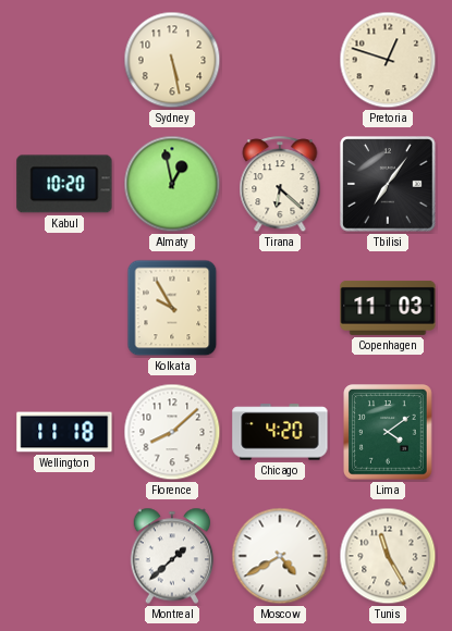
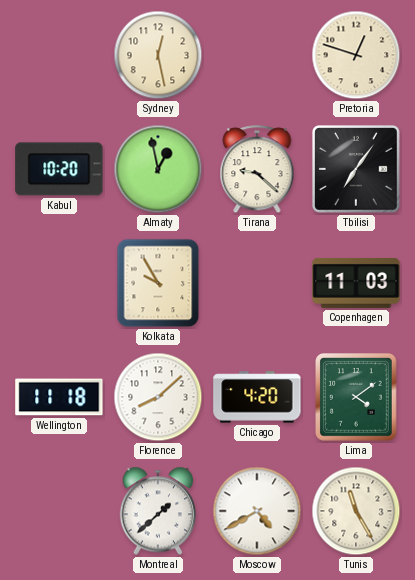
Sydney: 5:28 -> 12:28
Tirana: 6:22 -> 9:22
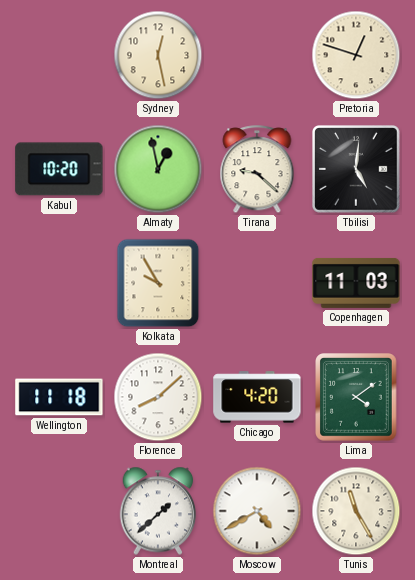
Tbilisi: 7:06 -> 5:01
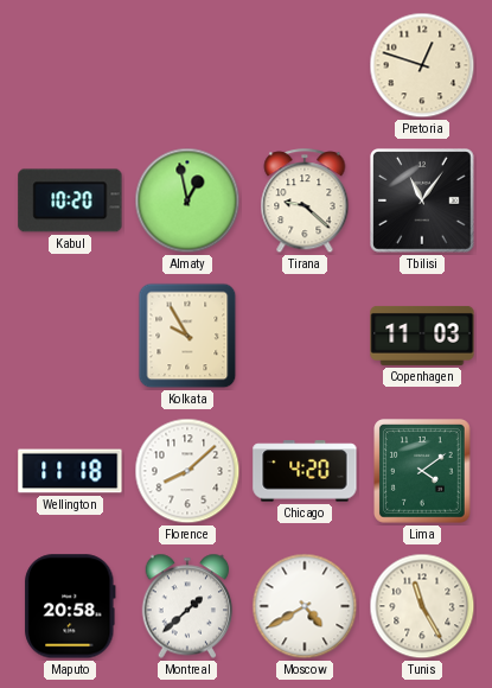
Sydney: 12:28 -> none
Tbilisi: 5:01 -> 11:06
Maputo: none -> 20:58
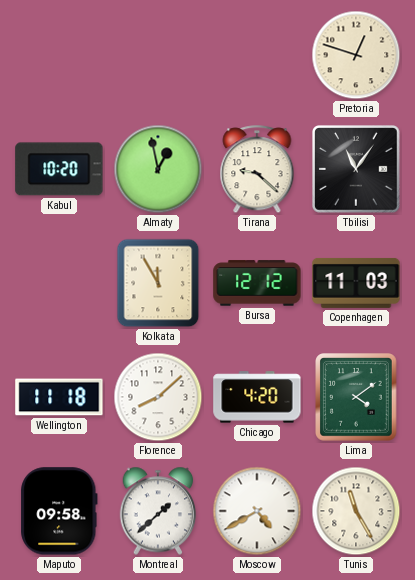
Kolkata: 9:55 -> 11:55
Bursa: none -> 12:12
Maputo: 20:58 -> 09:58
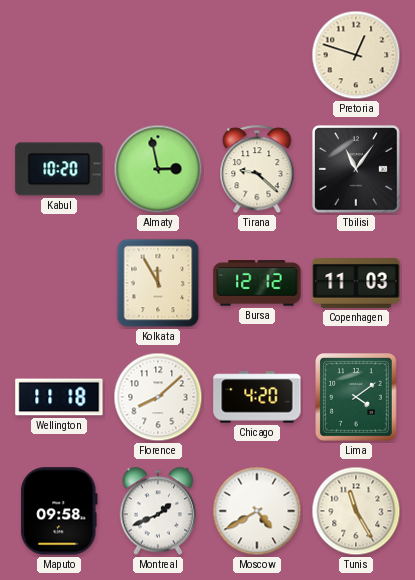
Almaty: 12:58 -> 2:58
Montreal: 1:38 -> 1:41
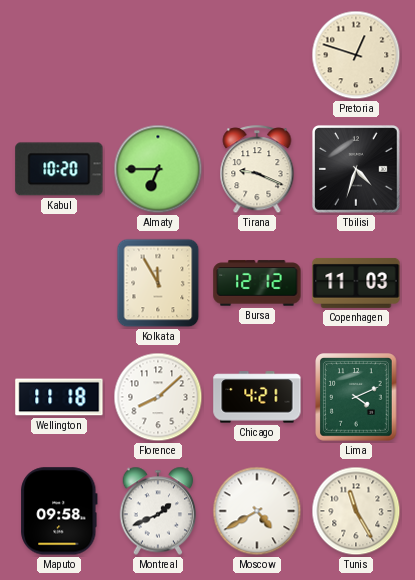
Almaty: 2:58 -> 6:45
Tirana: 9:22 -> 9:19
Tbilisi: 11:06 -> 4:33
Chicago: 4:20 -> 4:21
Lima: 4:09 -> 4:11
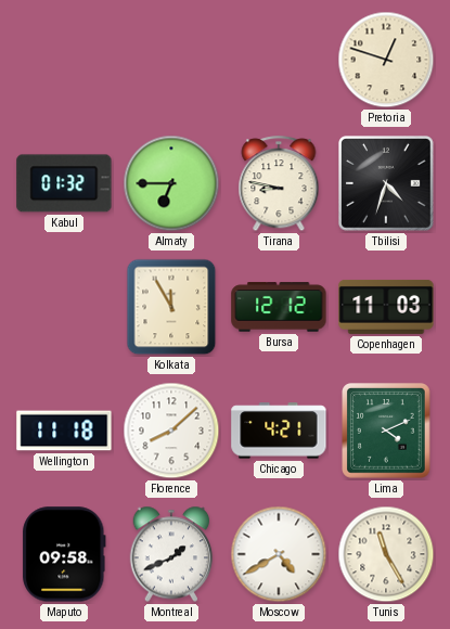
Kabul: 10:20 -> 01:32
Tirana: 9:19 -> 8:47
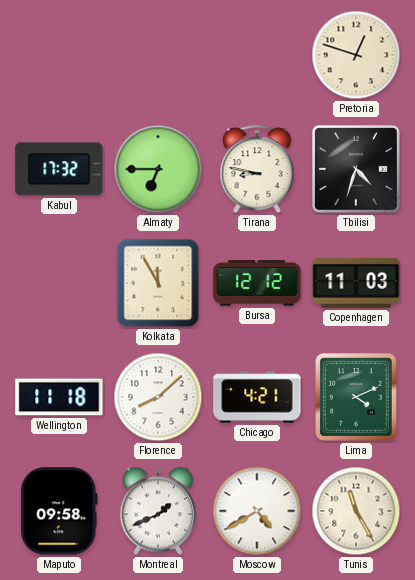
Kabul: 01:32 -> 17:32
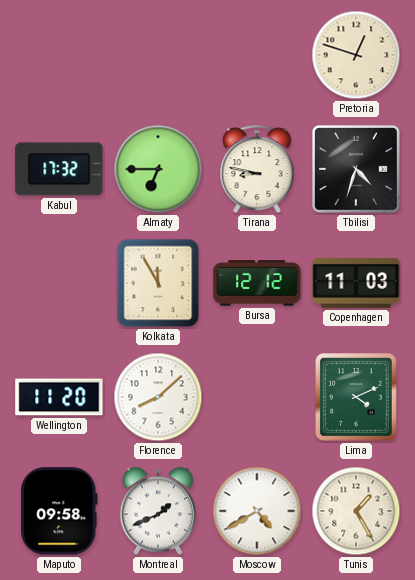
Wellington: 11:18 -> 11:20
Chicago: 4:21 -> none
Tunis: 11:25 -> 1:25
